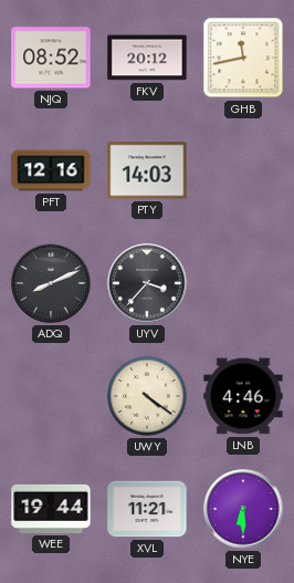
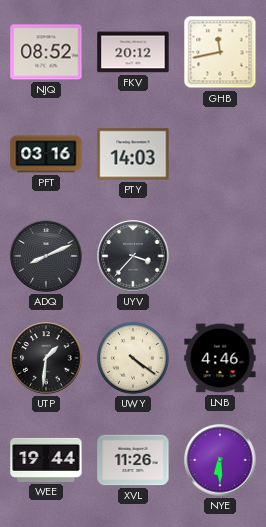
PFT: 12:16 -> 03:16
UTP: none -> 1:31
XVL: 11:21 -> 11:26
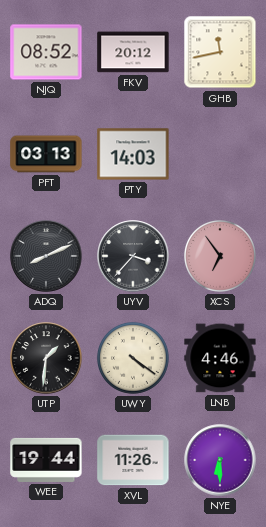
PFT: 03:16 -> 03:13
XCS: none -> 6:54
